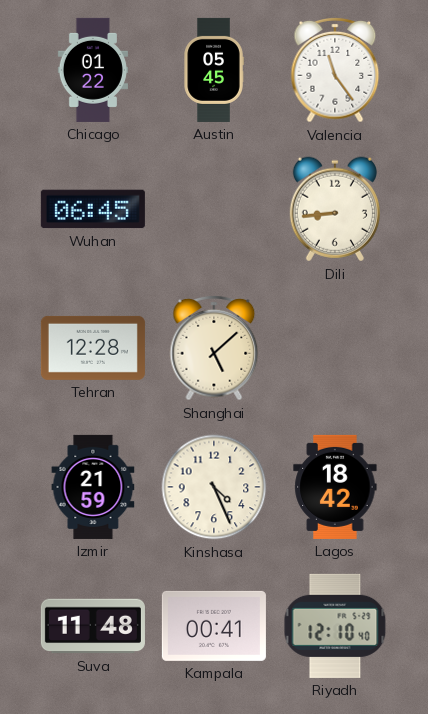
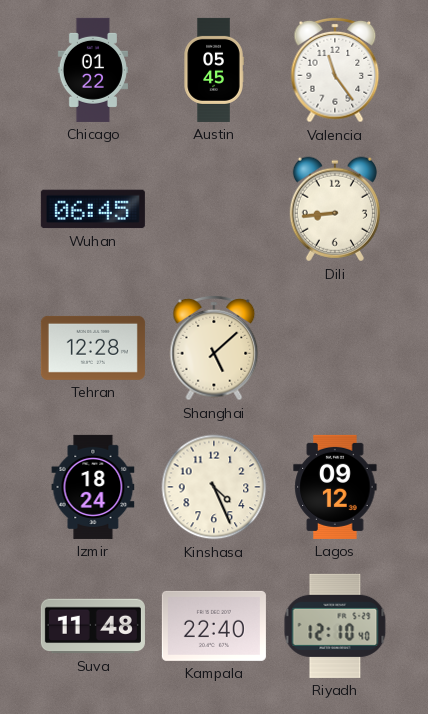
Izmir: 21:59 -> 18:24
Lagos: 18:42 -> 09:12
Kampala: 00:41 -> 22:40
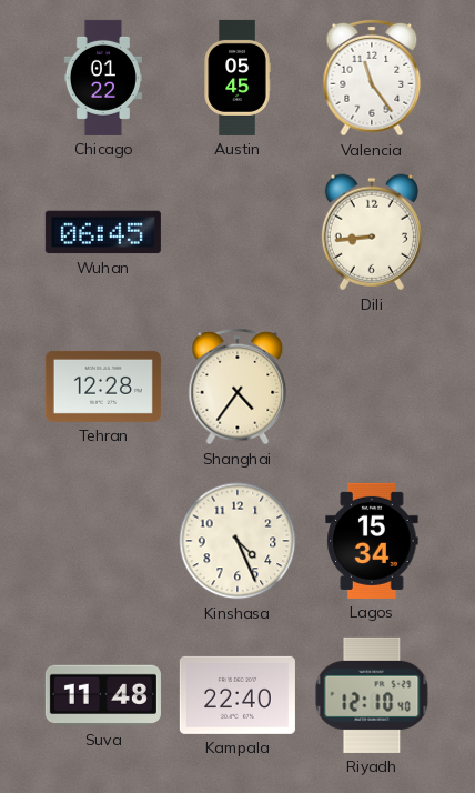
Shanghai: 5:08 -> 4:36
Izmir: 18:24 -> none
Lagos: 09:12 -> 15:34
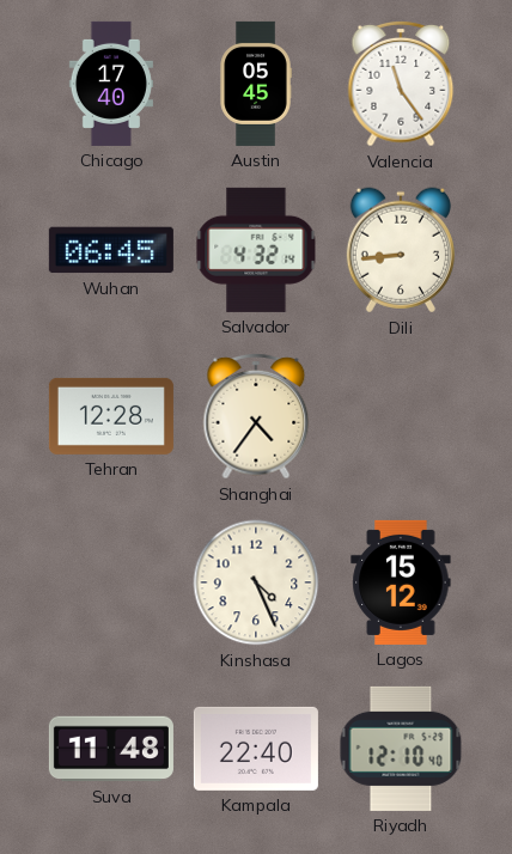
Chicago: 01:22 -> 17:40
Salvador: none -> 4:32
Lagos: 15:34 -> 15:12
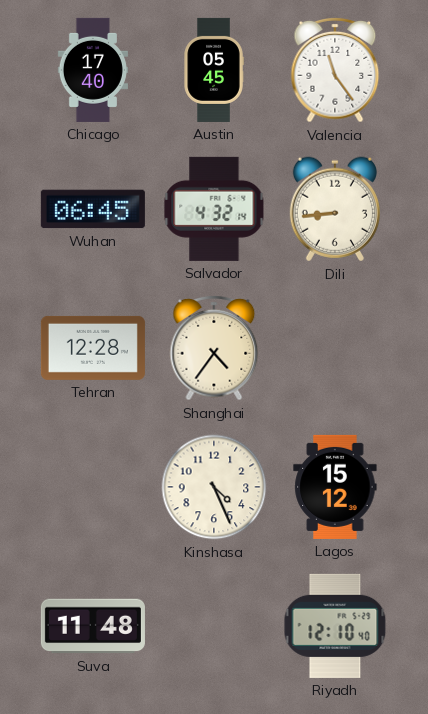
Kampala: 22:40 -> none
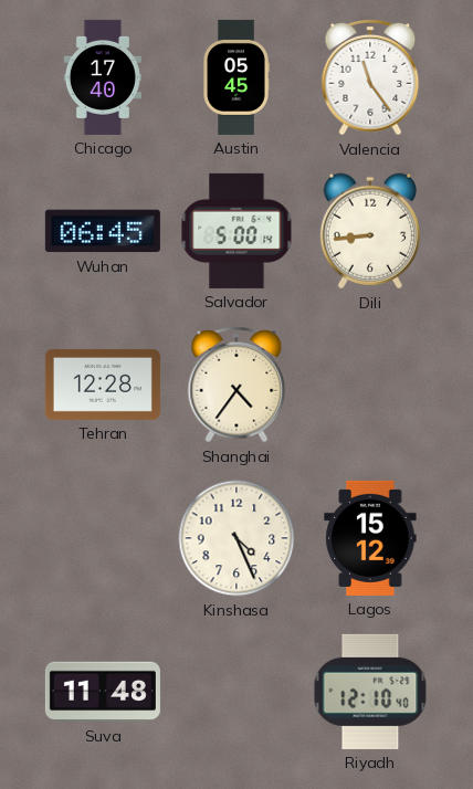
Salvador: 4:32 -> 5:00
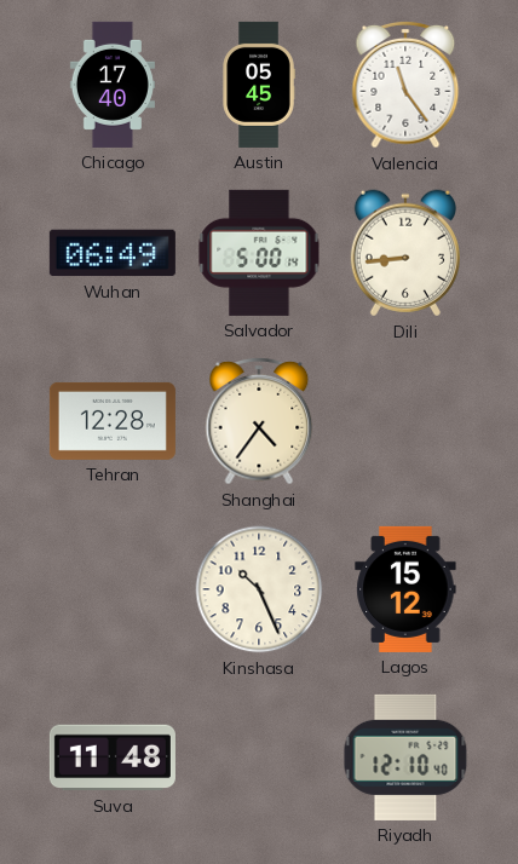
Wuhan: 06:45 -> 06:49
Kinshasa: 4:26 -> 10:26
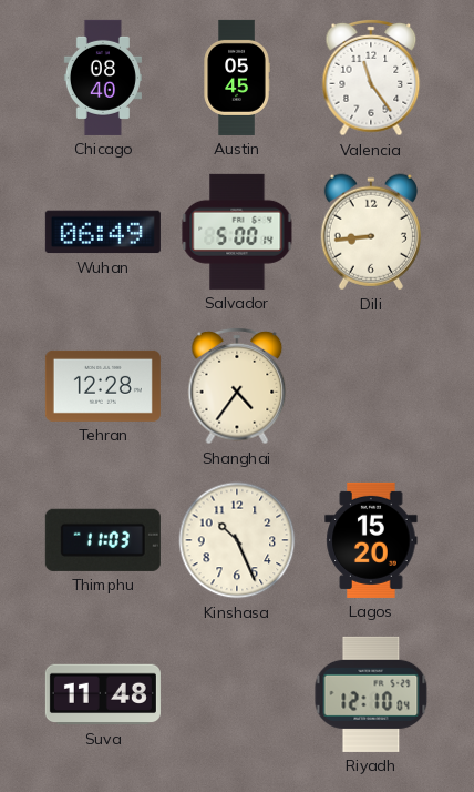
Chicago: 17:40 -> 08:40
Thimphu: none -> 11:03
Lagos: 15:12 -> 15:20
Riyadh: 12:10:40 -> 12:10:04
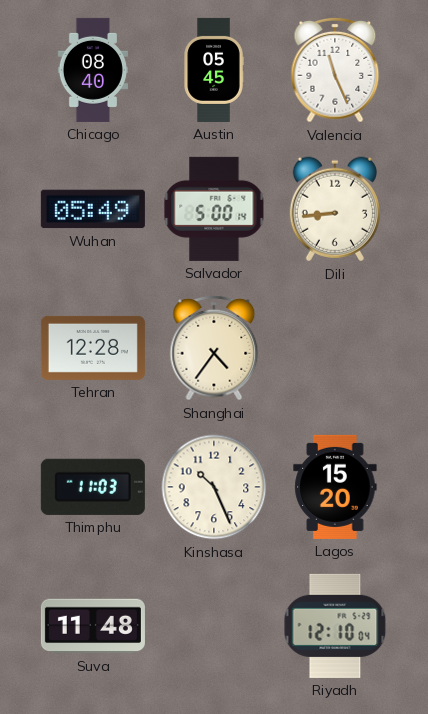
Valencia: 11:24 -> 11:26
Wuhan: 06:49 -> 05:49
